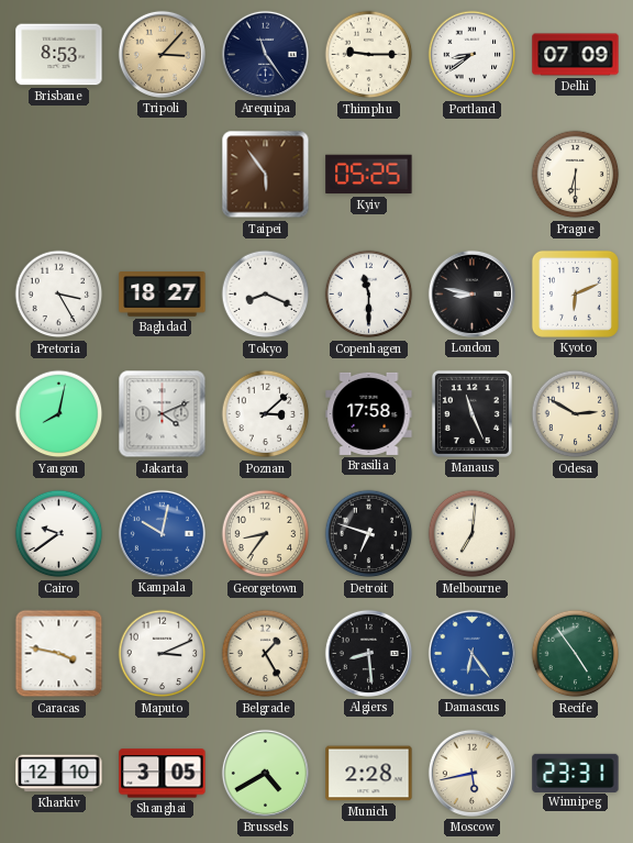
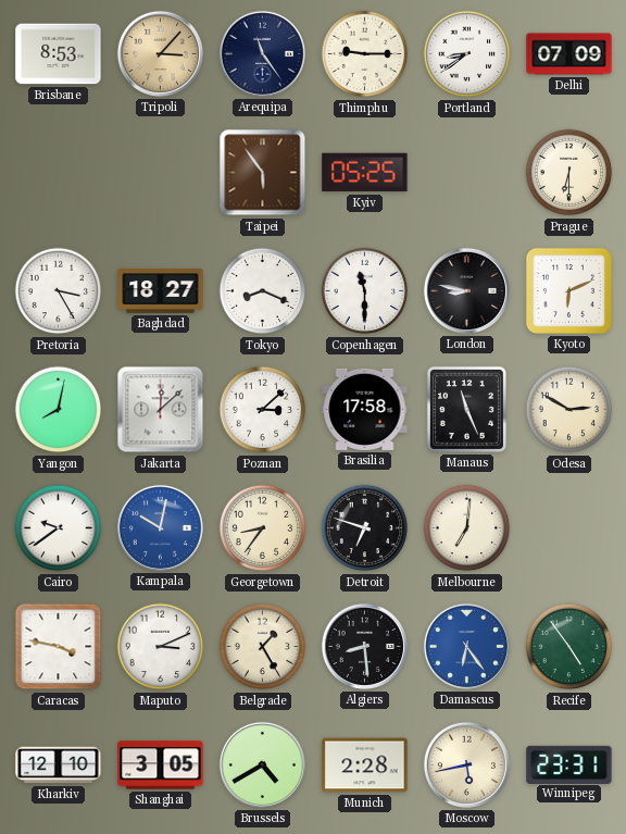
Jakarta: 4:11 -> 12:08
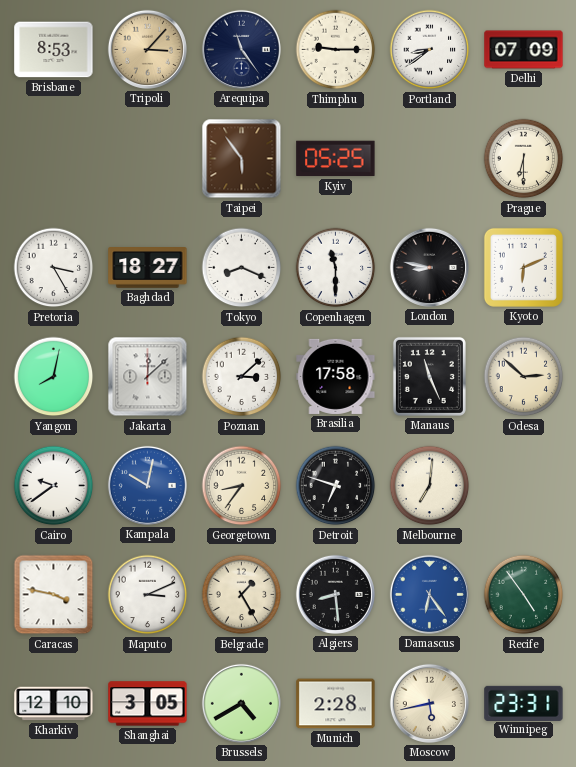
Odesa: 2:50 -> 2:52
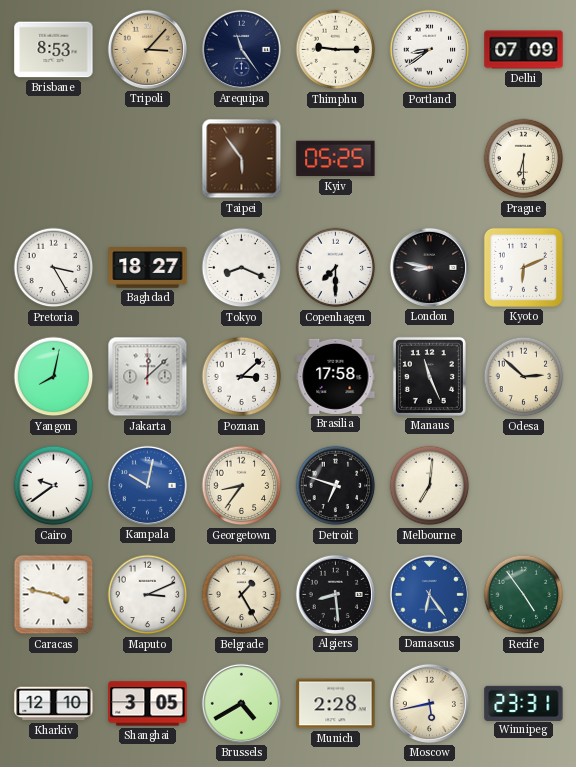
Copenhagen: 11:30 -> 7:30
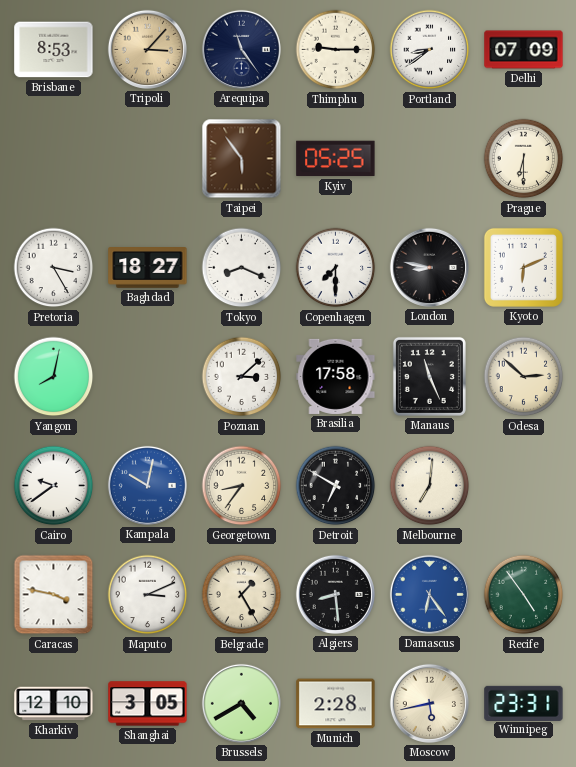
Jakarta: 12:08 -> none
Detroit: 6:48 -> 6:50
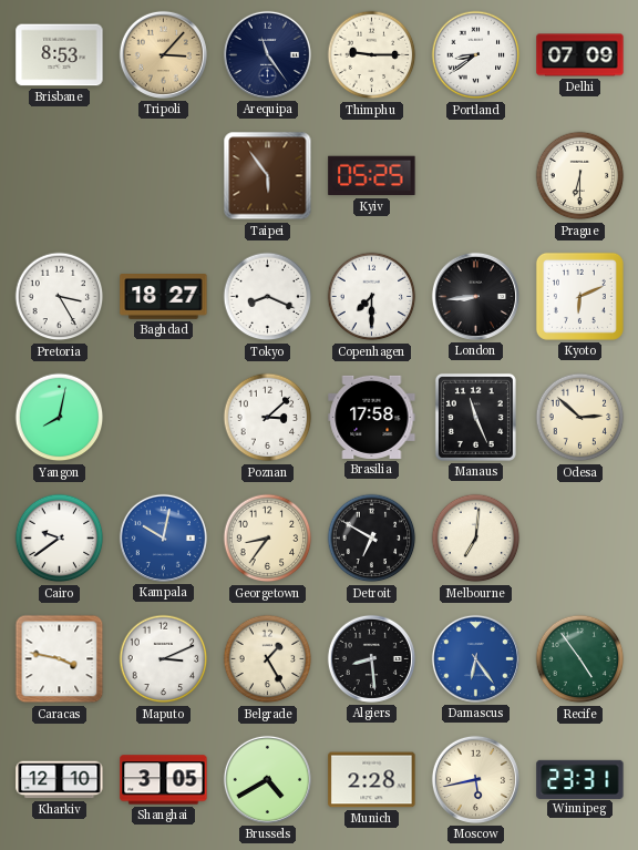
London: 8:47 -> 8:44
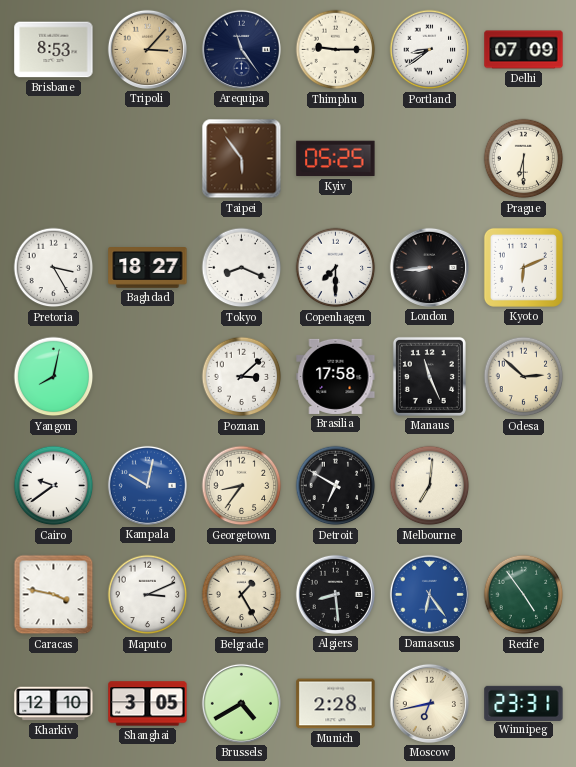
Moscow: 5:43 -> 6:43
